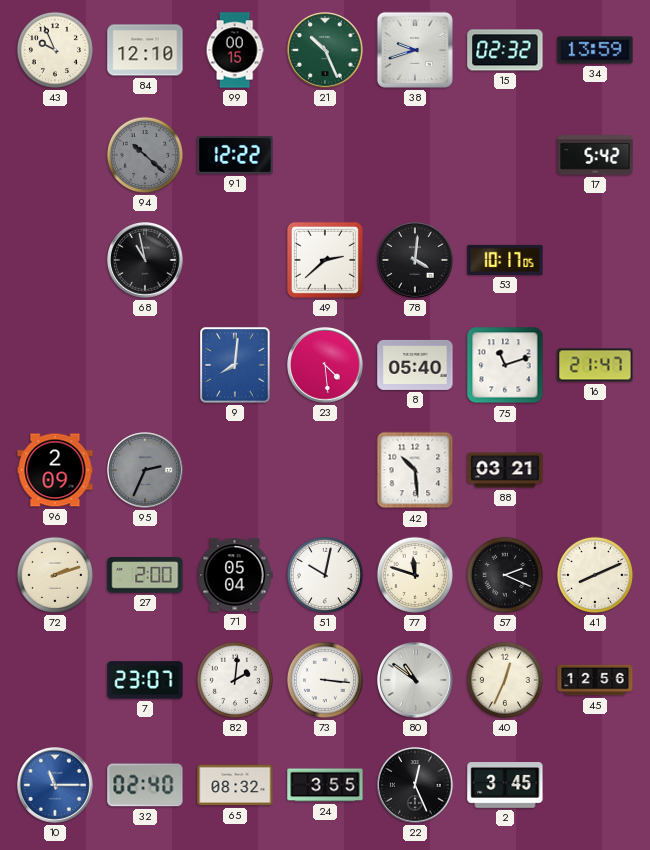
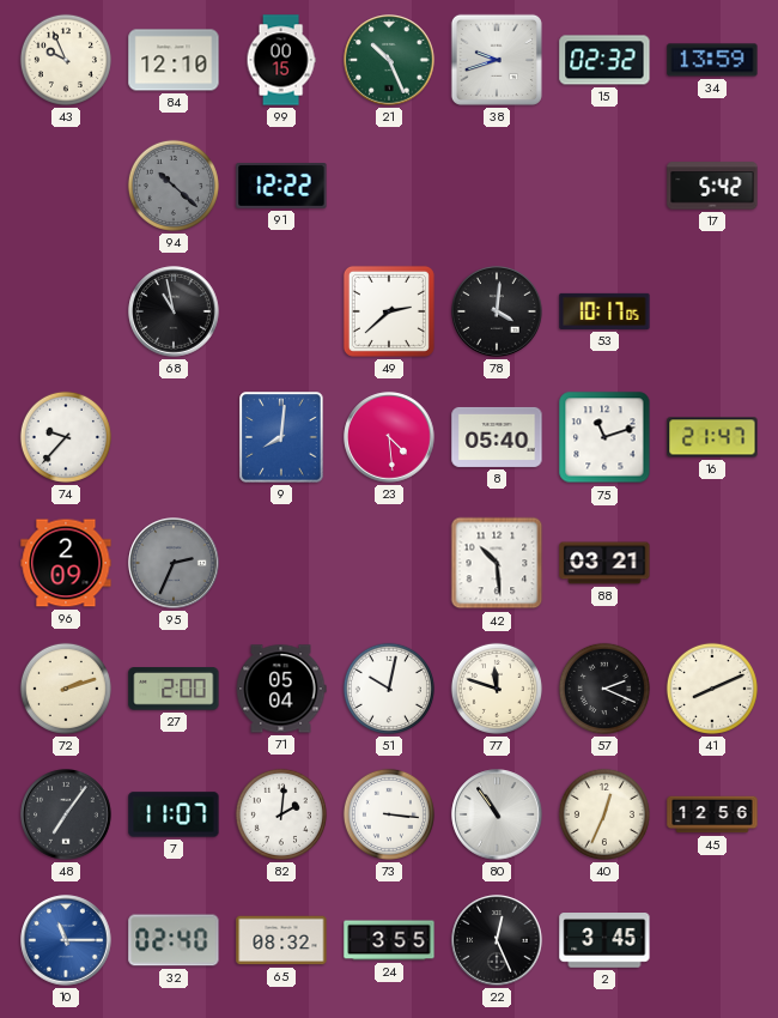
74: none -> 9:37
48: none -> 7:06
7: 23:07 -> 11:07
80: 10:51 -> 10:54
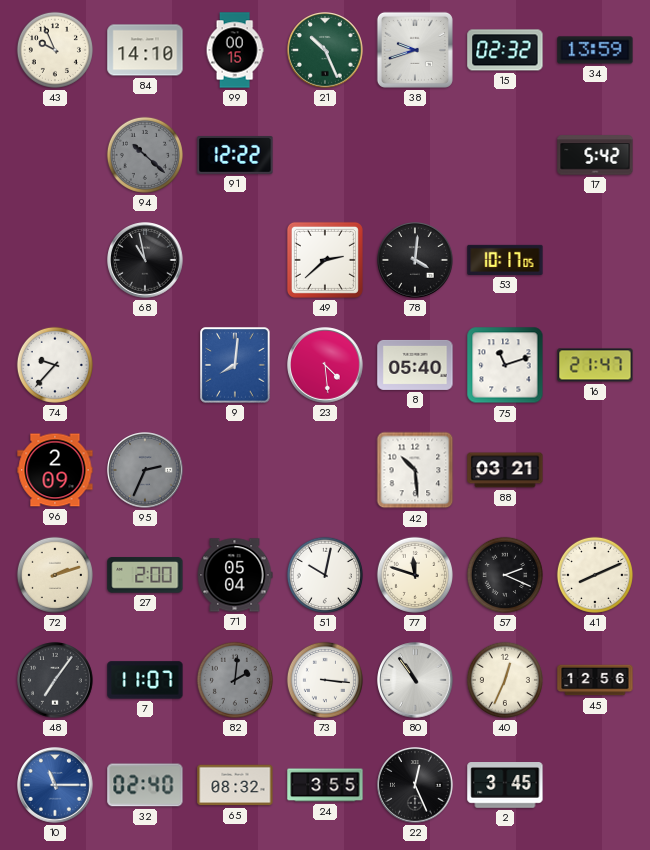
84: 12:10 -> 14:10
82 dial: white -> grey
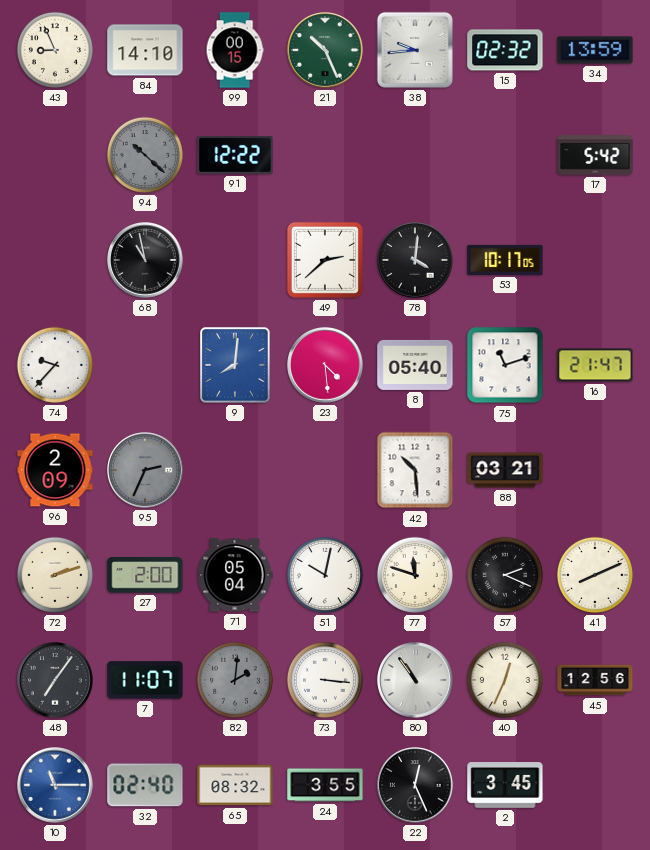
43: 9:56 -> 8:56
38: 9:42 -> 9:44
